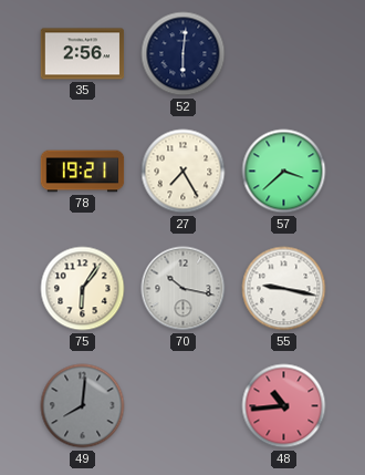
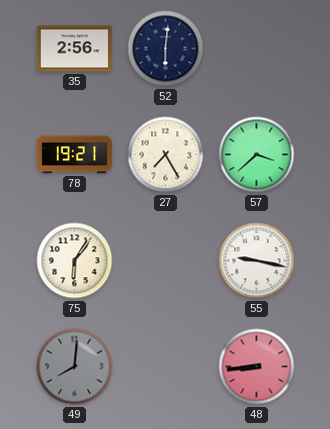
70: 10:17 -> none
48: 10:44 -> 8:44
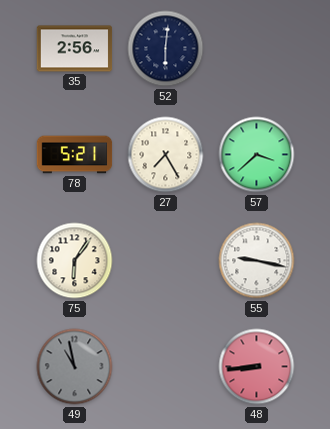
78: 19:21 -> 5:21
49: 8:01 -> 10:58
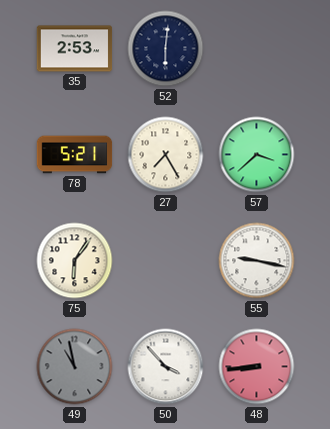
35: 2:56 -> 2:53
50: none -> 3:53
